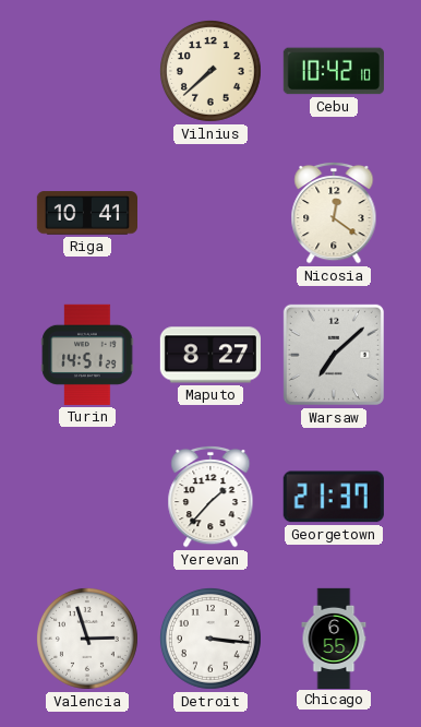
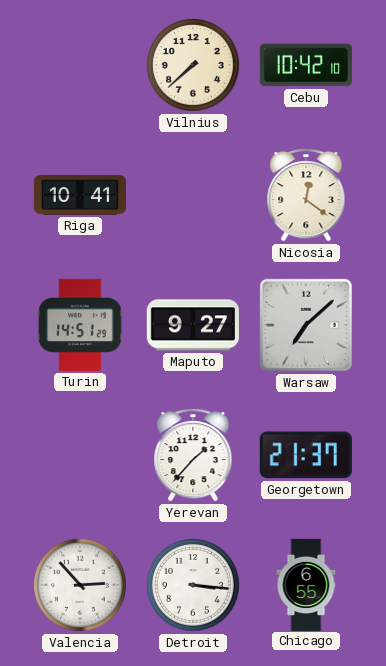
Maputo: 8:27 -> 9:27
Valencia: 2:57 -> 2:53
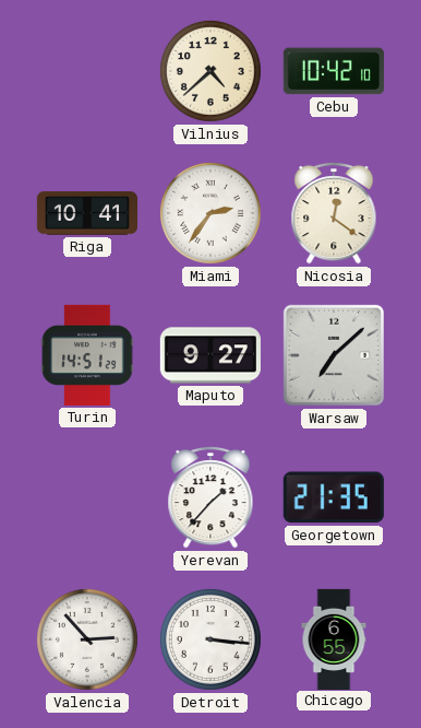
Vilnius: 7:38 -> 4:38
Miami: none -> 2:36
Georgetown: 21:37 -> 21:35
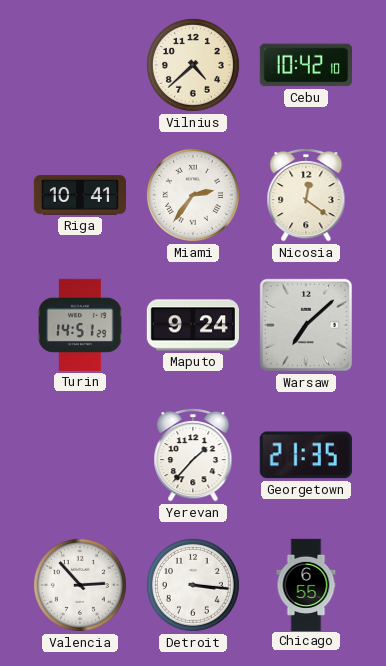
Maputo: 9:27 -> 9:24
